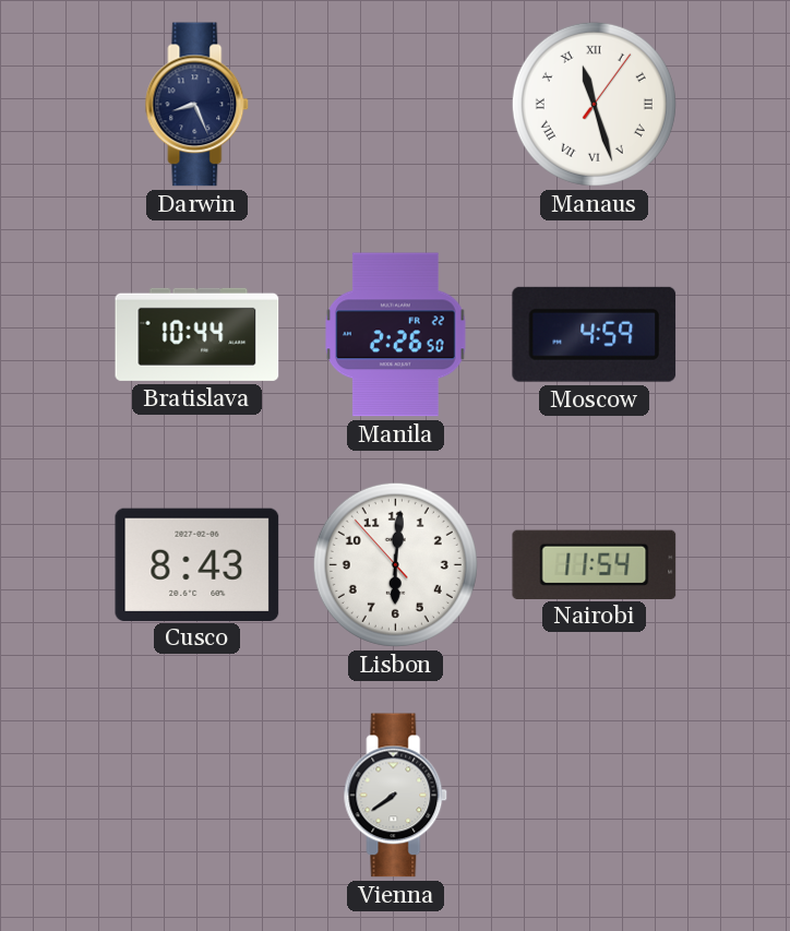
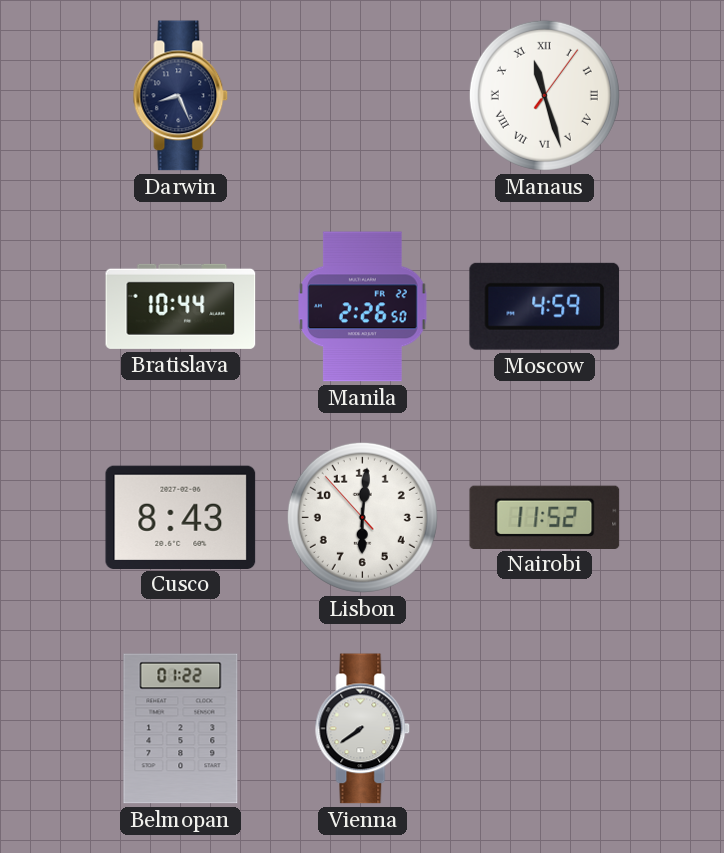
Nairobi: 11:54 -> 11:52
Belmopan: none -> 01:22
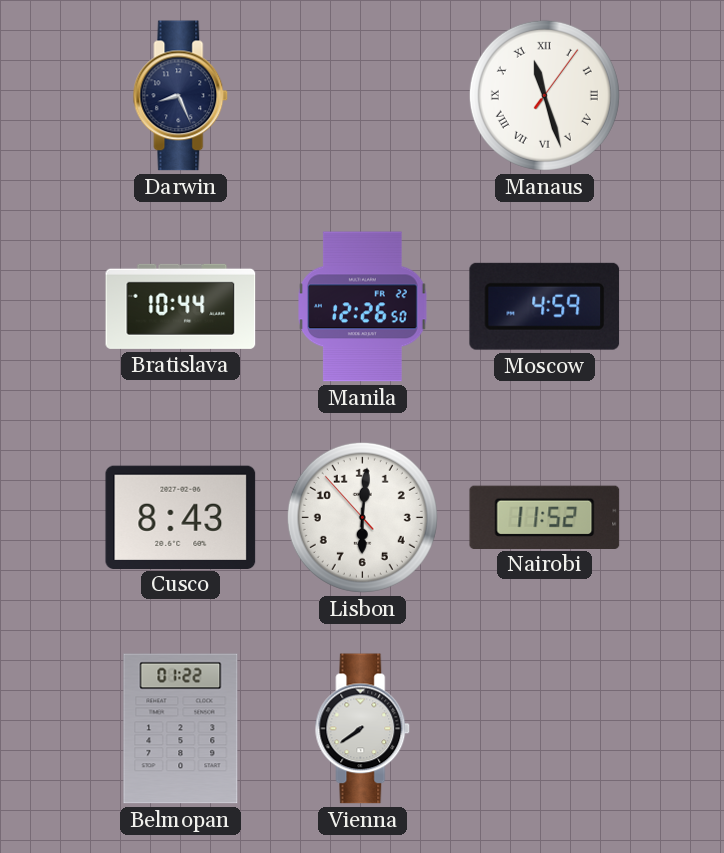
Manila: 2:26 -> 12:26
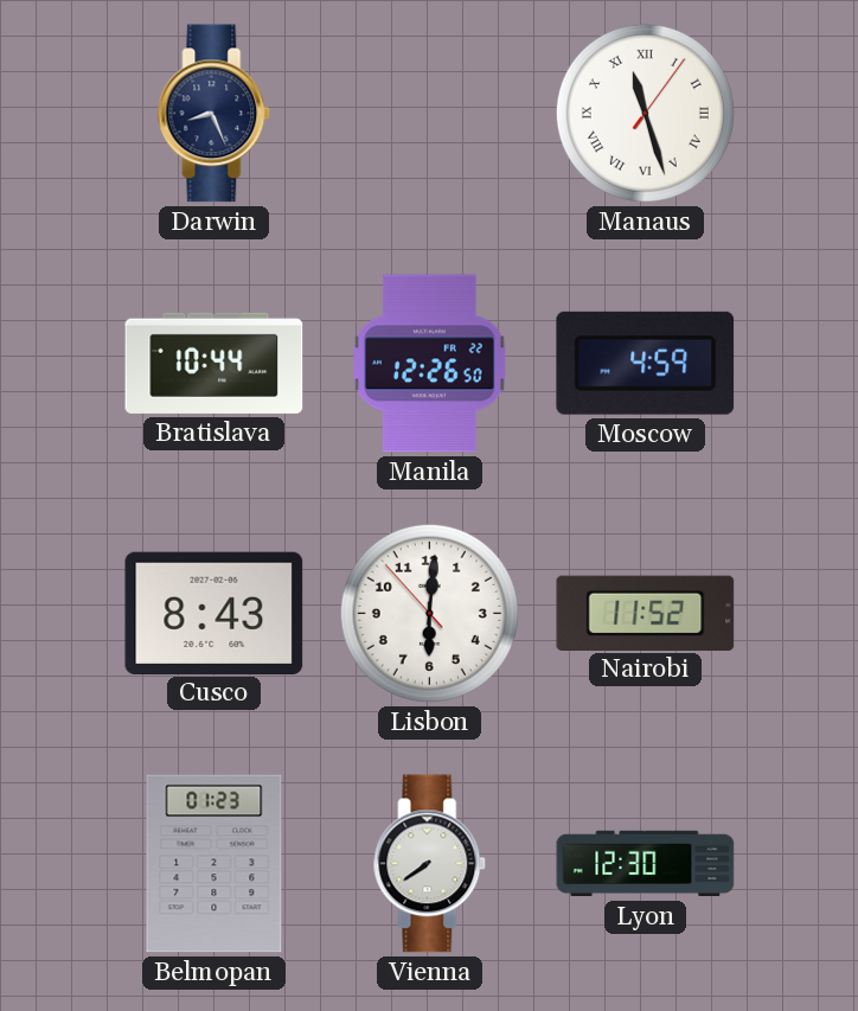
Belmopan: 01:22 -> 01:23
Lyon: none -> 12:30
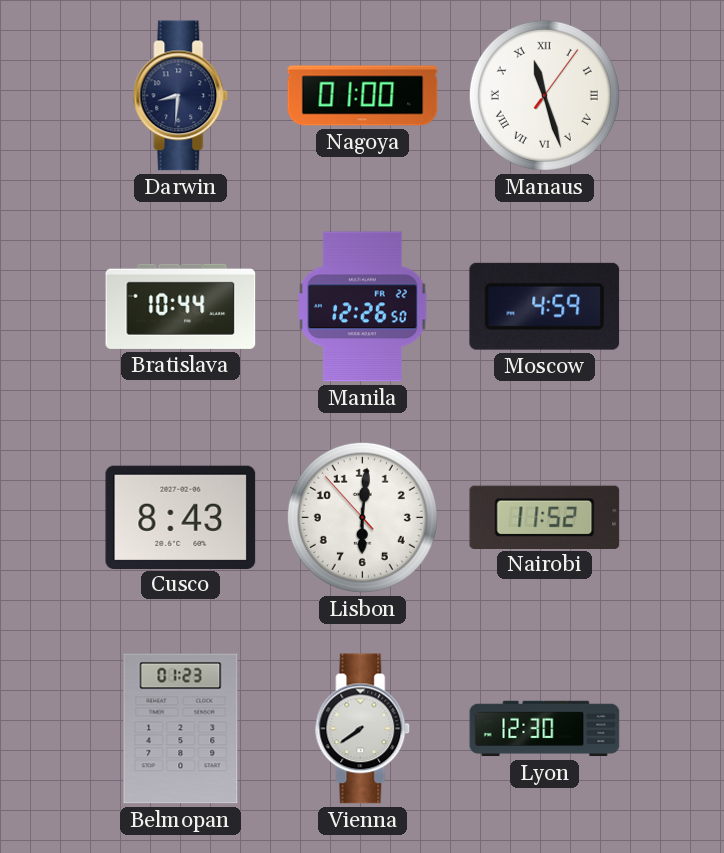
Darwin: 8:26 -> 8:31
Nagoya: none -> 01:00
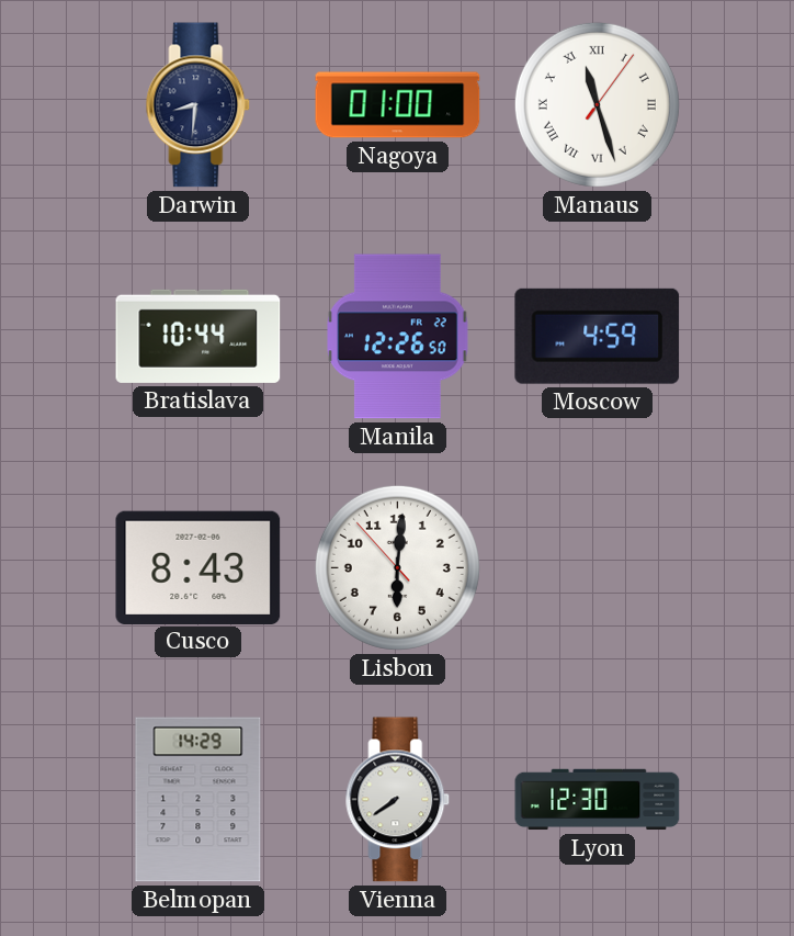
Nairobi: 11:52 -> none
Belmopan: 01:23 -> 14:29
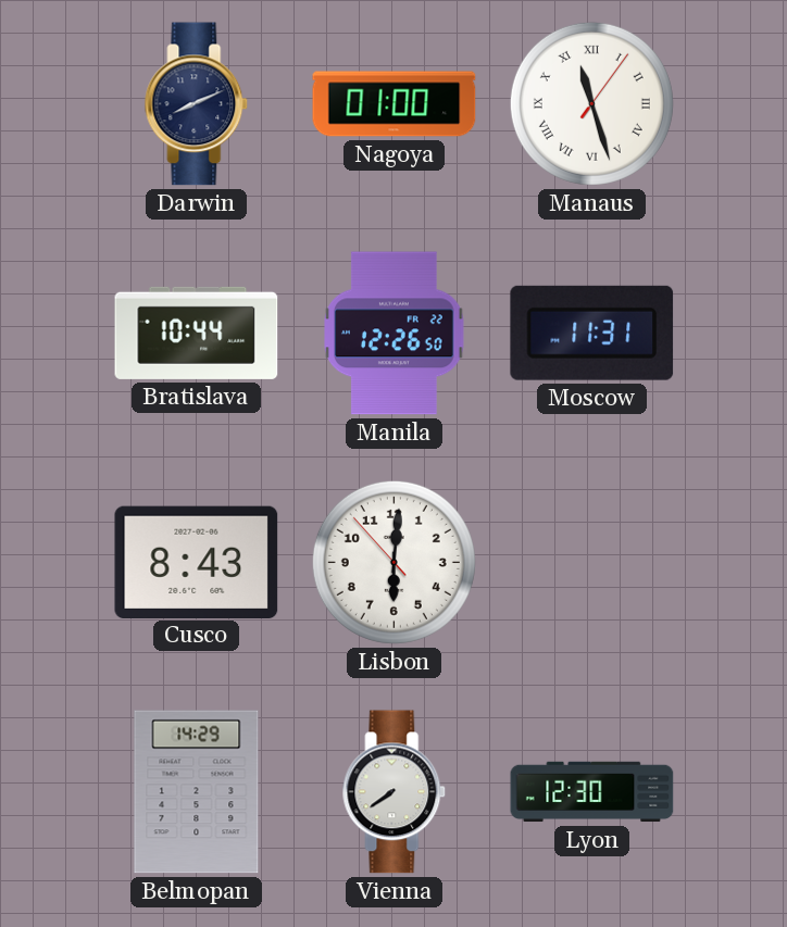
Darwin: 8:31 -> 8:11
Moscow: 4:59 -> 11:31
